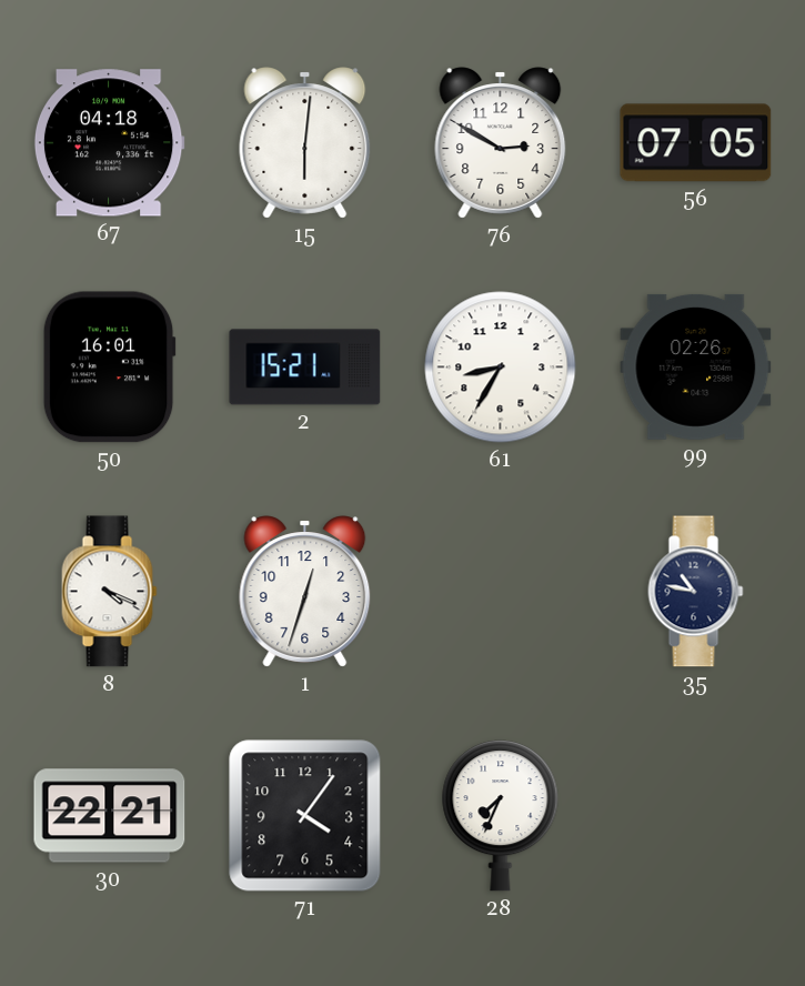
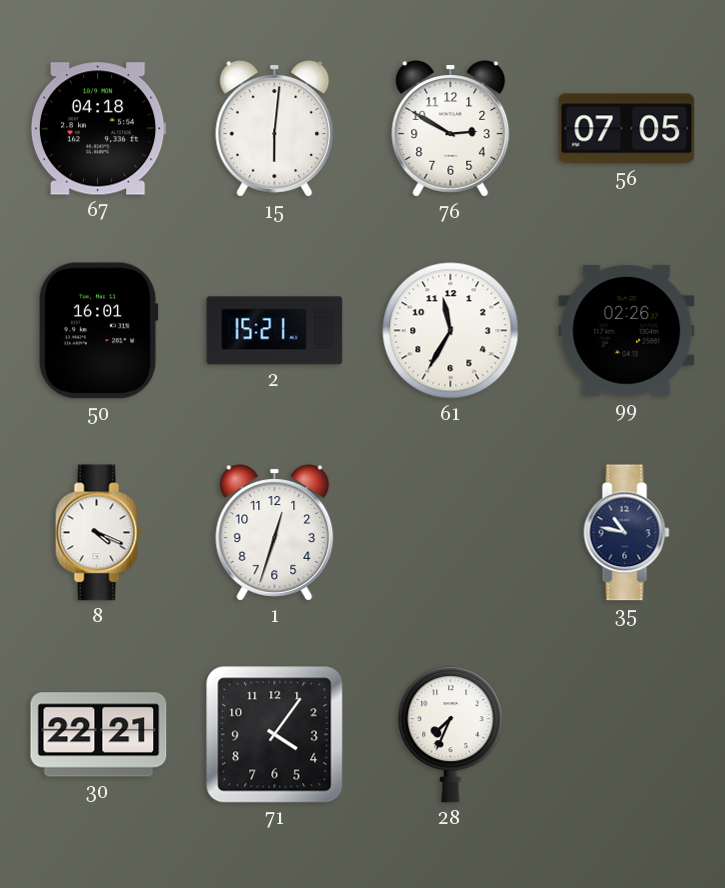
61: 8:35 -> 11:35
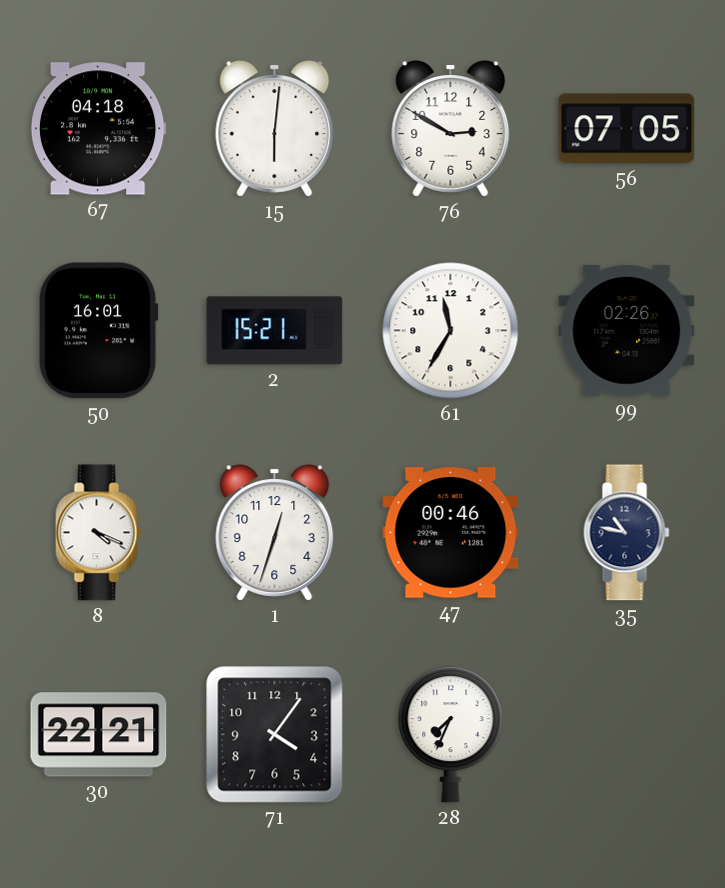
47: none -> 00:46
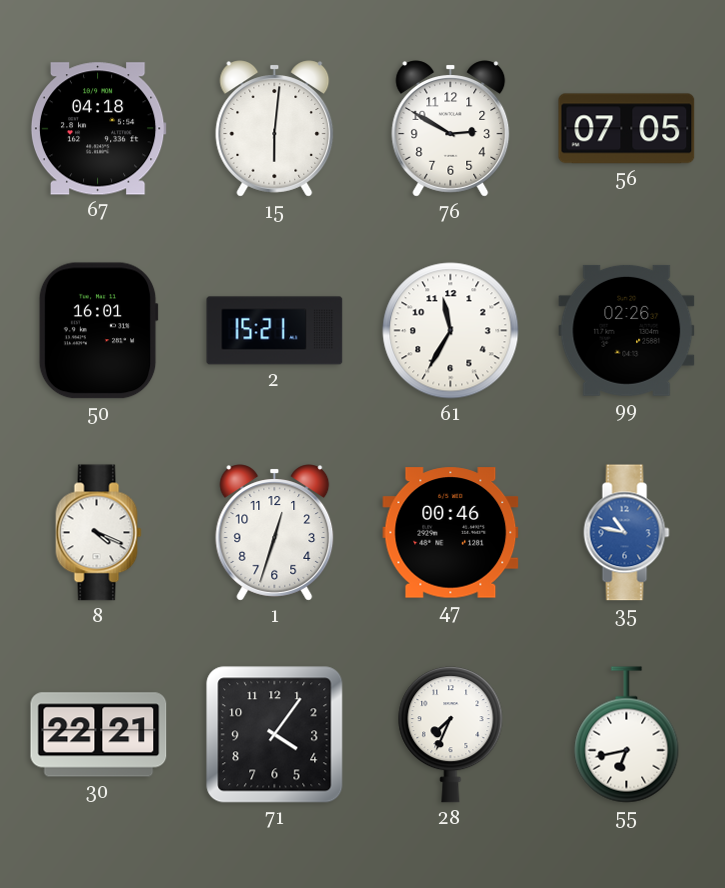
35 dial: navy -> blue
55: none -> 6:43
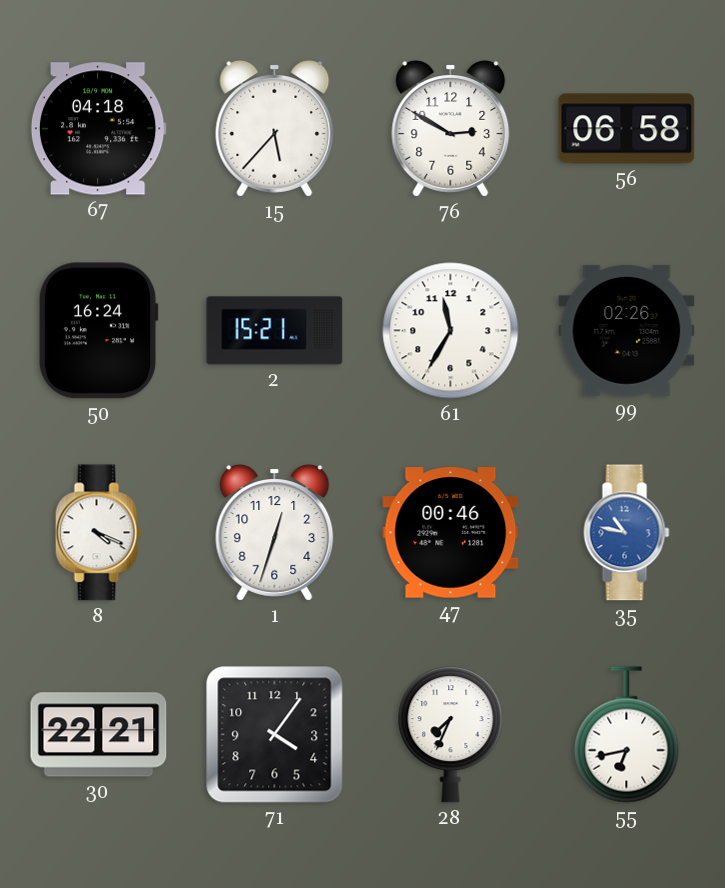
15: 6:01 -> 5:37
56: 07:05 -> 06:58
50: 16:01 -> 16:24
